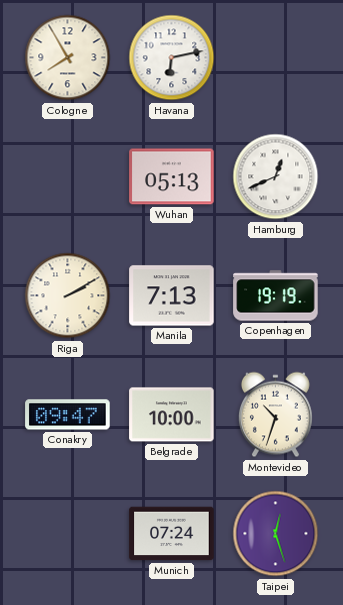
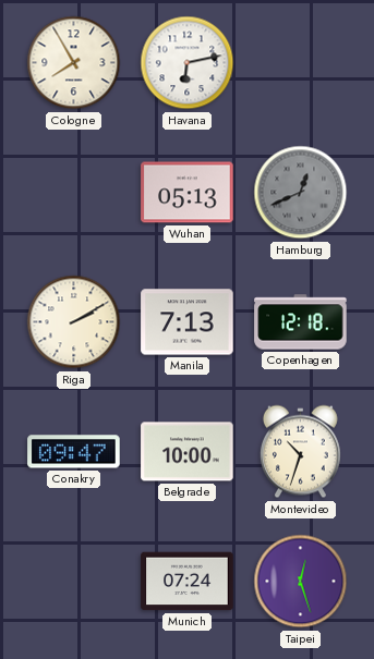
Hamburg dial: white -> grey
Copenhagen: 19:19 -> 12:18
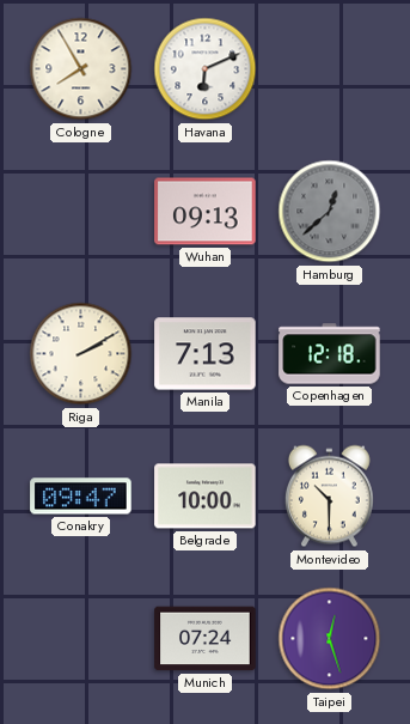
Havana: 6:13 -> 6:11
Wuhan: 05:13 -> 09:13
Hamburg: 12:41 -> 12:38
Montevideo: 10:33 -> 10:30
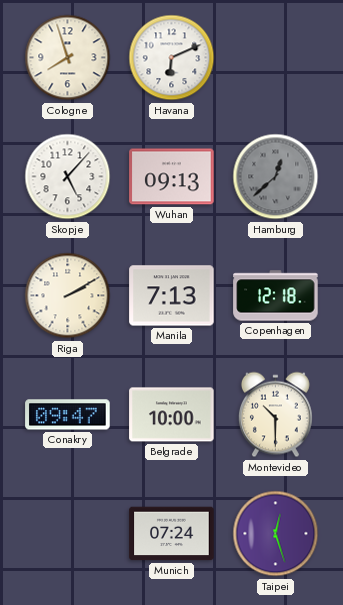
Cologne: 7:55 -> 7:57
Skopje: none -> 5:07
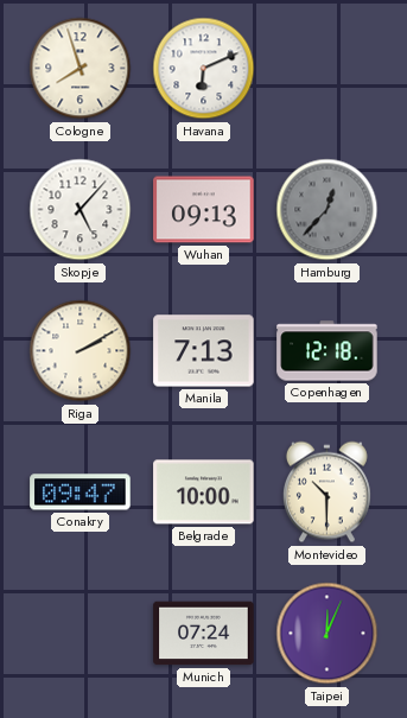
Hamburg: 12:38 -> 12:37
Taipei: 12:27 -> 12:04
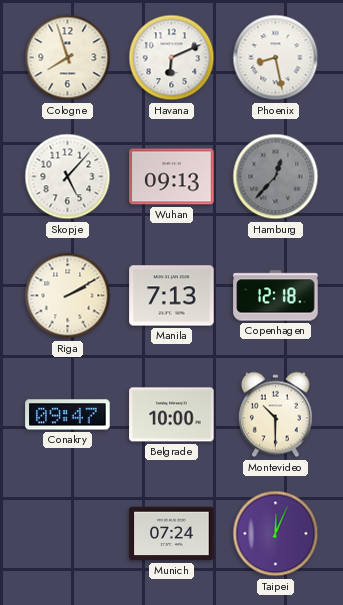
Phoenix: none -> 8:28
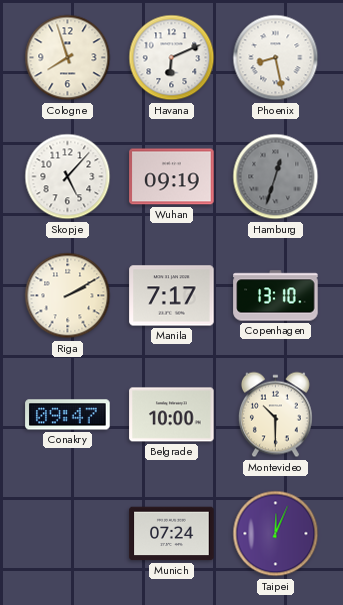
Wuhan: 09:13 -> 09:19
Hamburg: 12:37 -> 12:33
Manila: 7:13 -> 7:17
Copenhagen: 12:18 -> 13:10
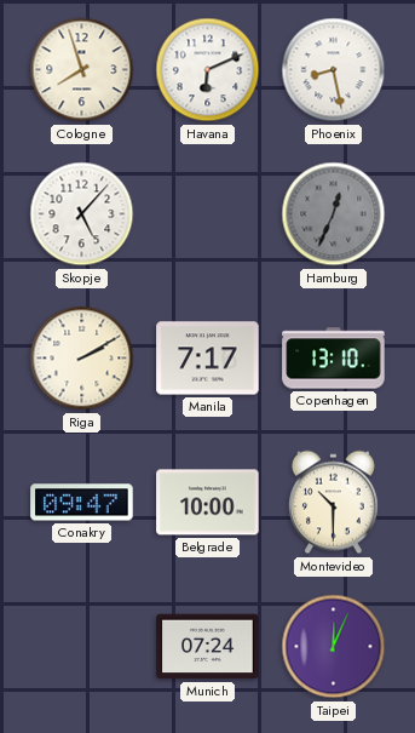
Wuhan: 09:19 -> none
Hamburg: 12:33 -> 12:34
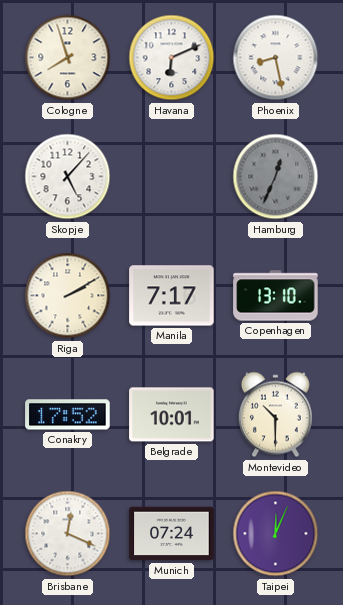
Conakry: 09:47 -> 17:52
Belgrade: 10:00 -> 10:01
Brisbane: none -> 12:19
